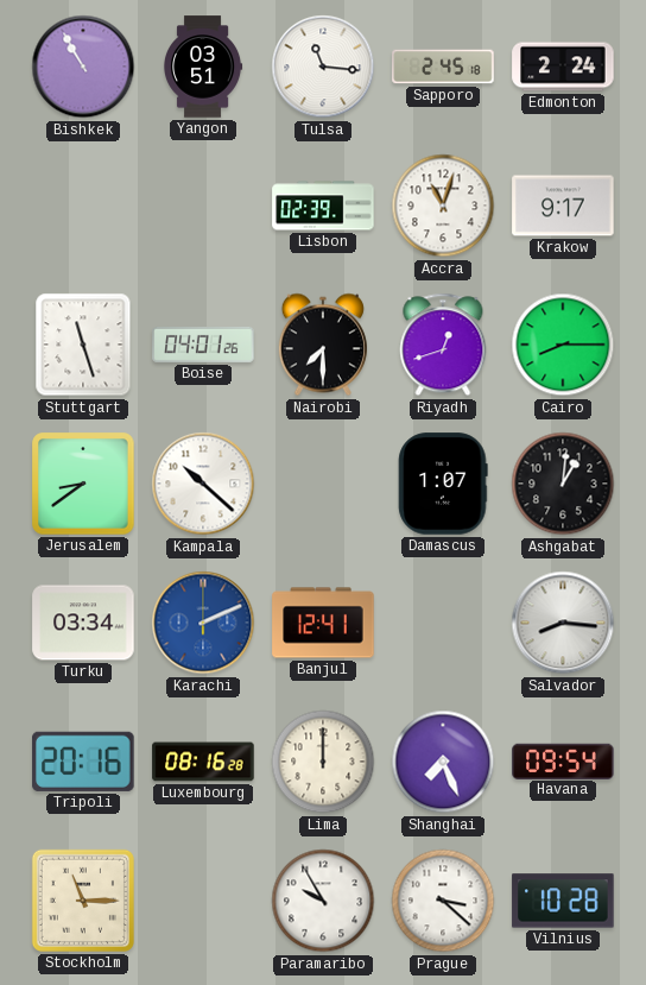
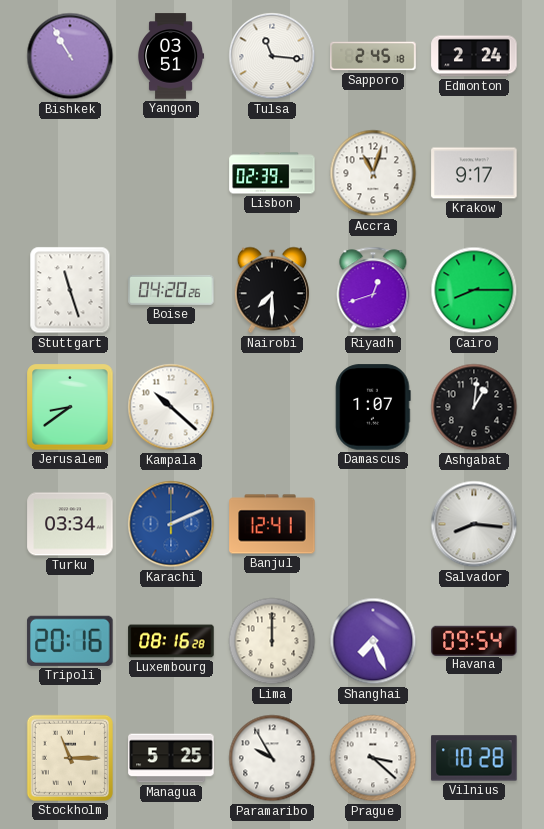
Boise: 04:01 -> 04:20
Managua: none -> 5:25
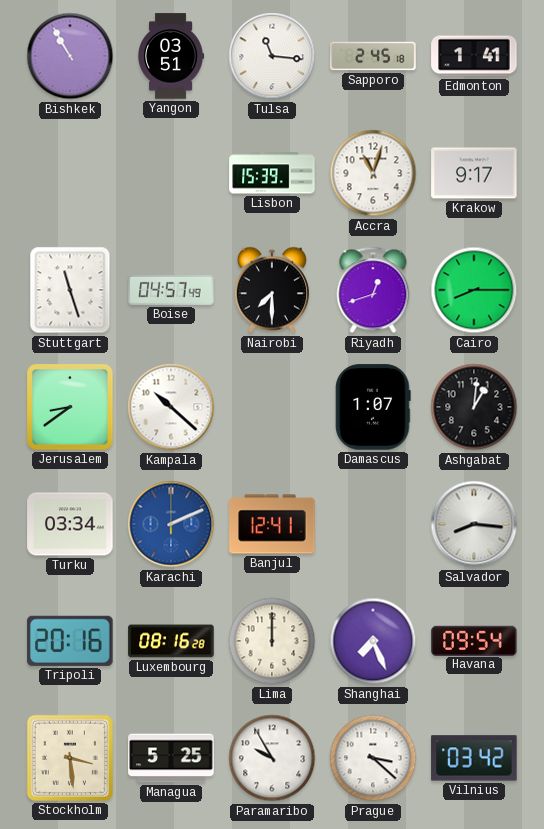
Edmonton: 2:24 -> 1:41
Lisbon: 02:39 -> 15:39
Boise: 04:20 -> 04:57
Stockholm: 11:15 -> 3:29
Vilnius: 10:28 -> 03:42
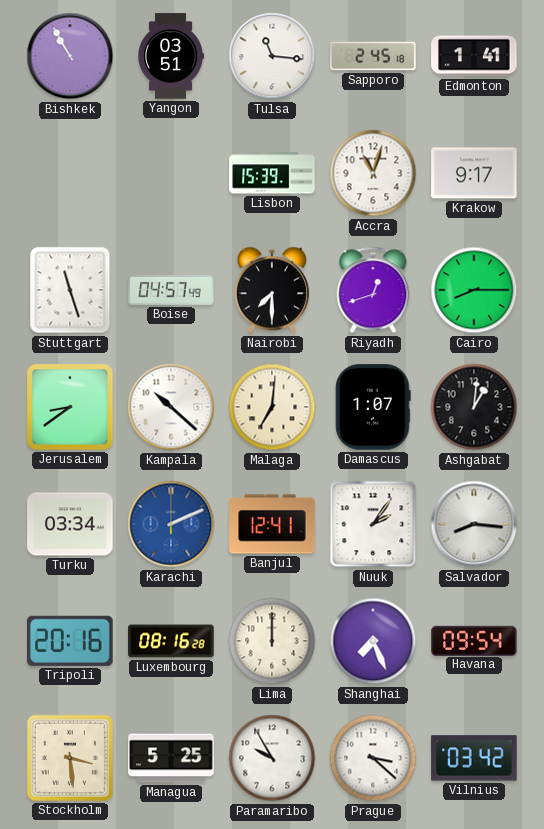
Malaga: none -> 7:01
Nuuk: none -> 2:06
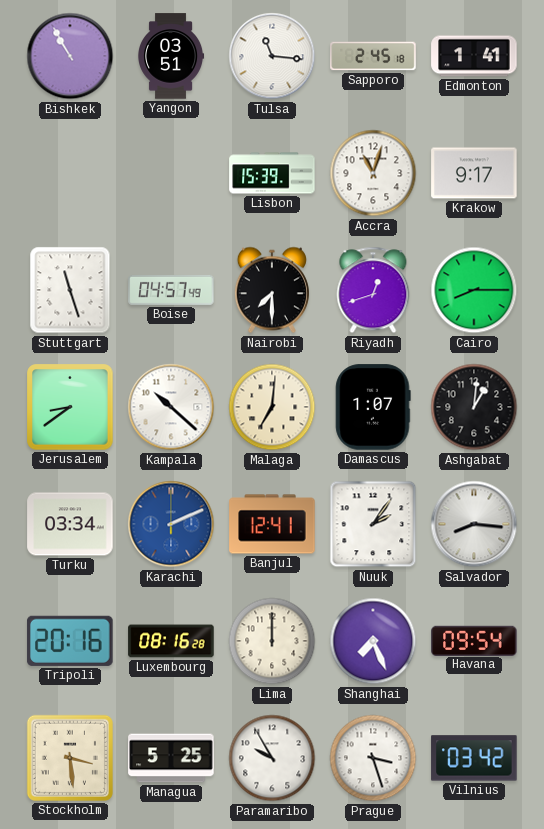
Prague: 3:22 -> 3:27
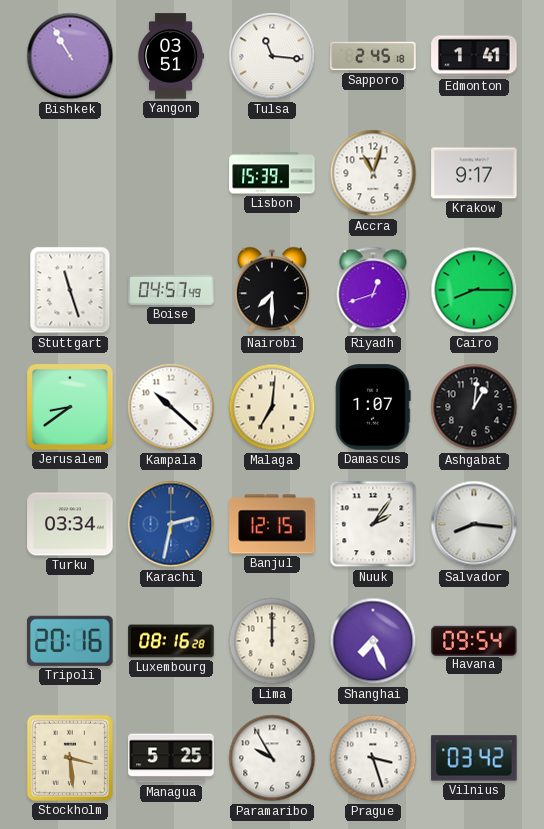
Karachi: 2:11 -> 2:32
Banjul: 12:41 -> 12:15
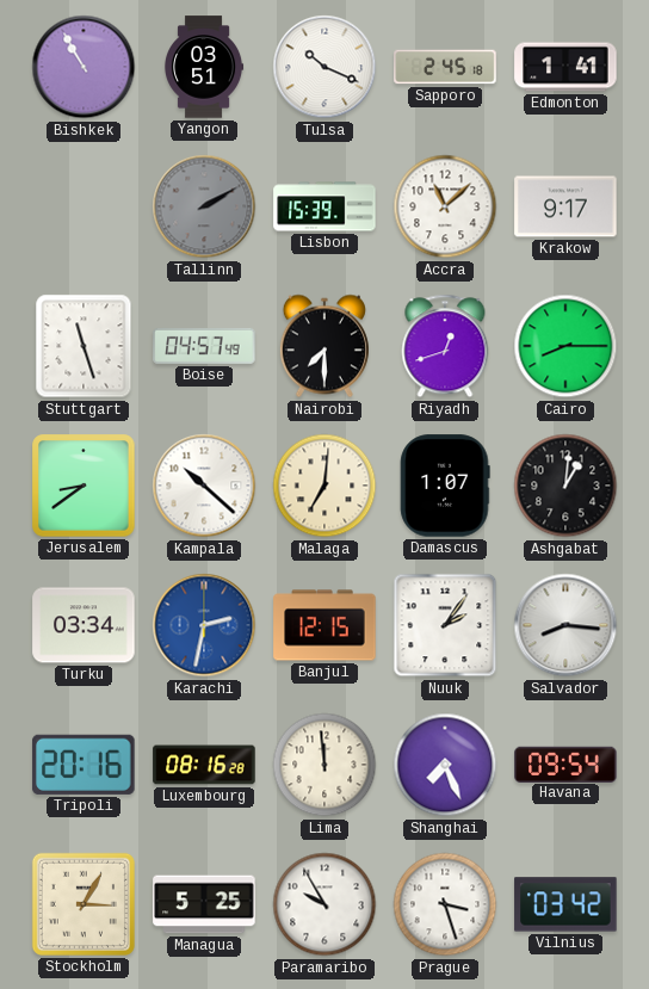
Tulsa: 11:16 -> 10:19
Tallinn: none -> 2:10
Accra: 11:03 -> 11:08
Lima: 12:00 -> 11:59
Stockholm: 3:29 -> 3:05
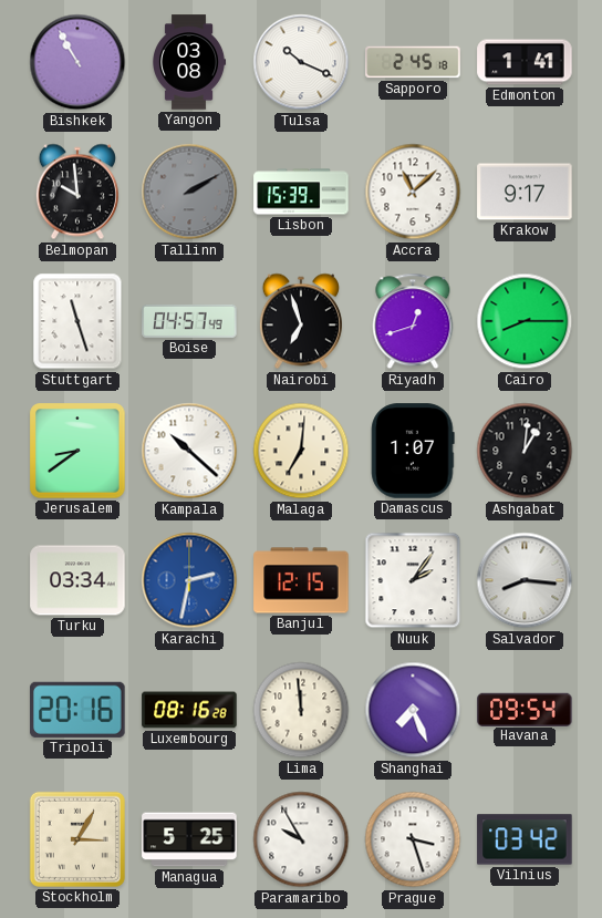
Yangon: 03:51 -> 03:08
Belmopan: none -> 9:59
Nairobi: 7:30 -> 6:57
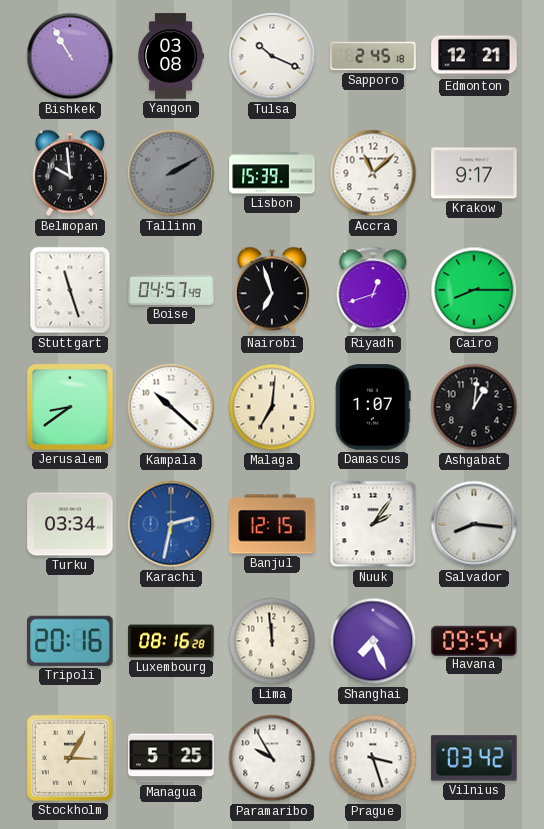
Edmonton: 1:41 -> 12:21
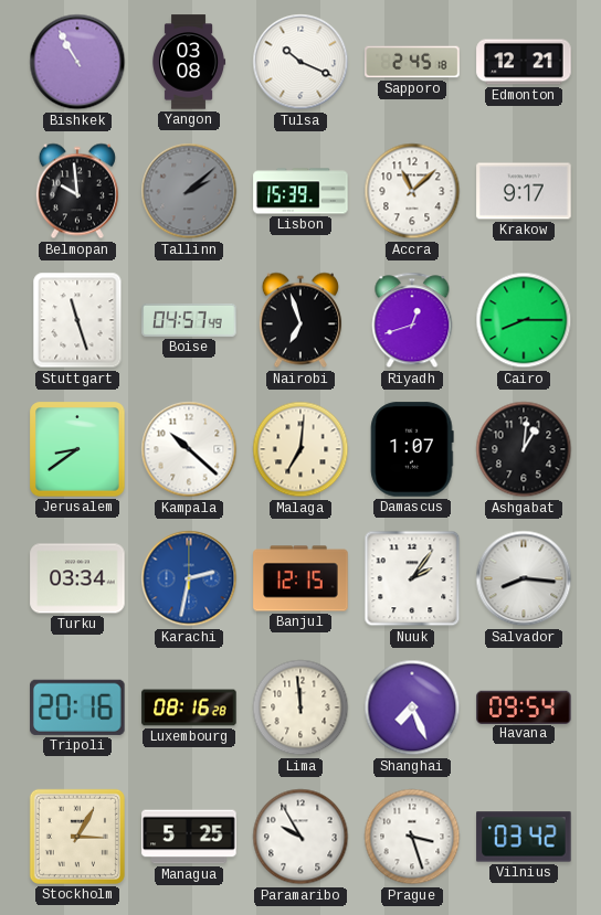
Tallinn: 2:10 -> 2:08
